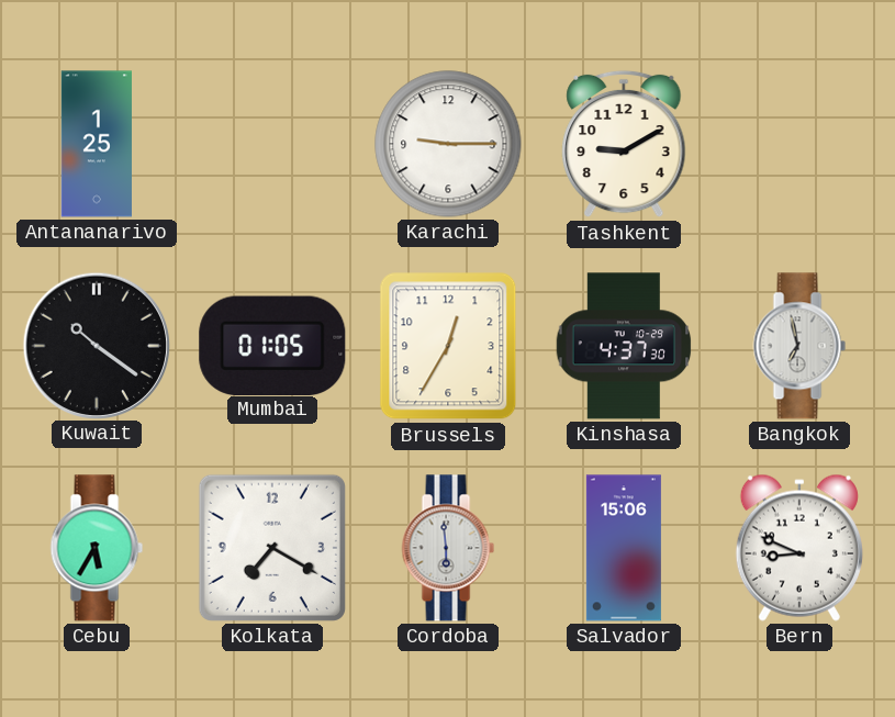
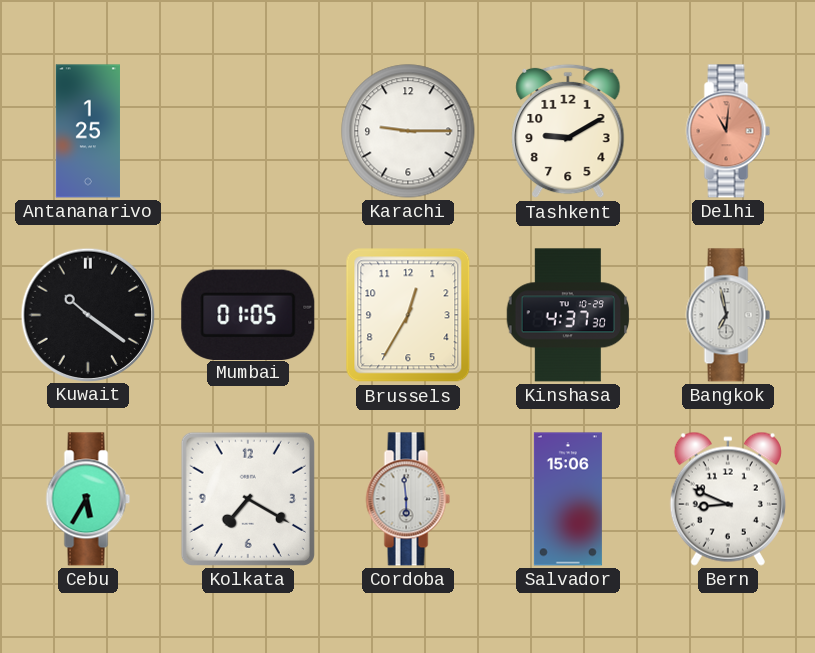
Delhi: none -> 11:01
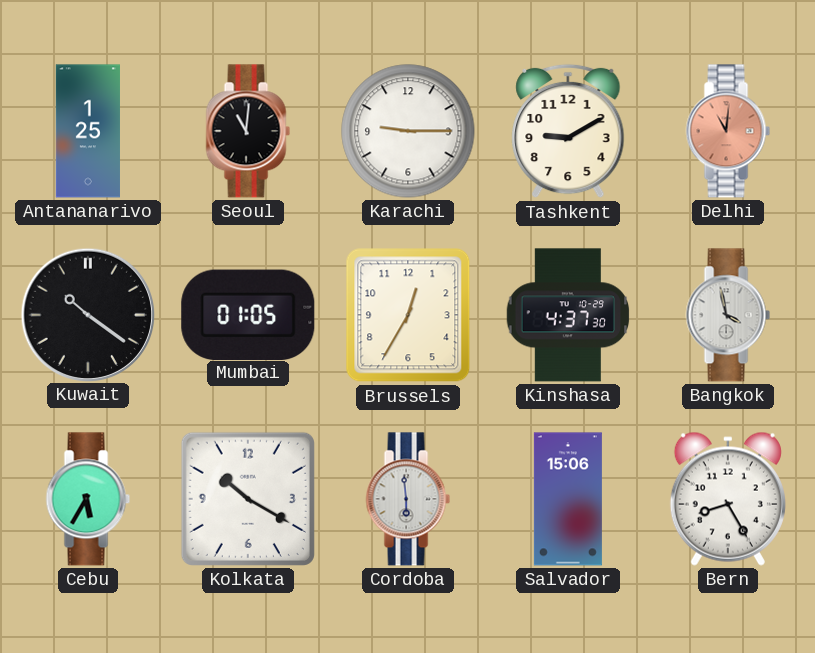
Seoul: none -> 11:01
Bangkok: 6:58 -> 3:58
Kolkata: 7:20 -> 10:20
Bern: 8:49 -> 8:25
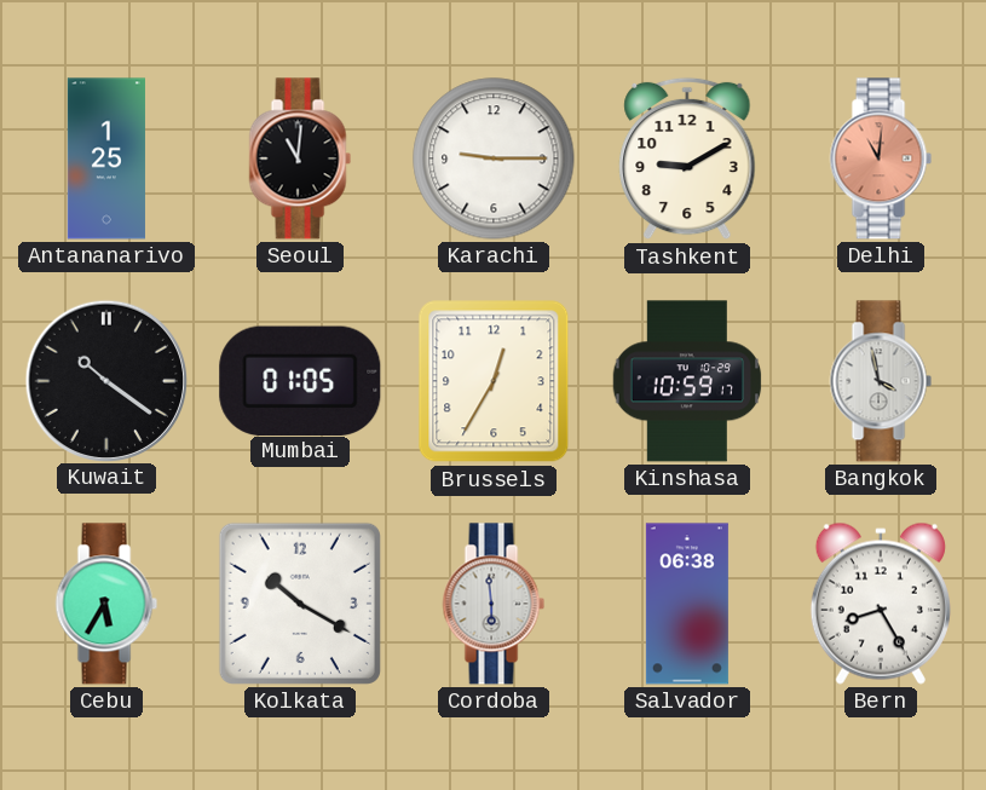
Kinshasa: 4:37 -> 10:59
Salvador: 15:06 -> 06:38
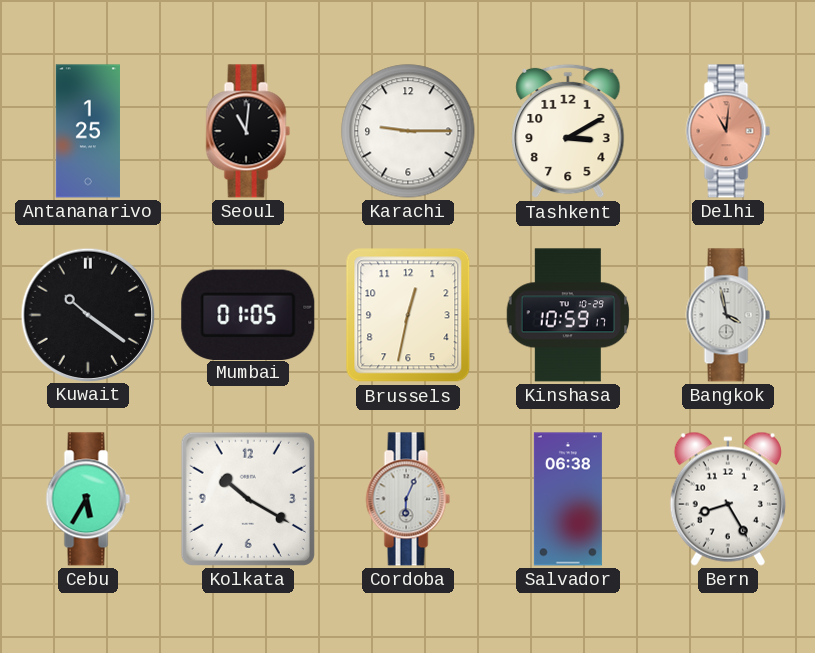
Tashkent: 9:10 -> 3:10
Brussels: 12:35 -> 12:32
Cordoba: 5:59 -> 6:04
